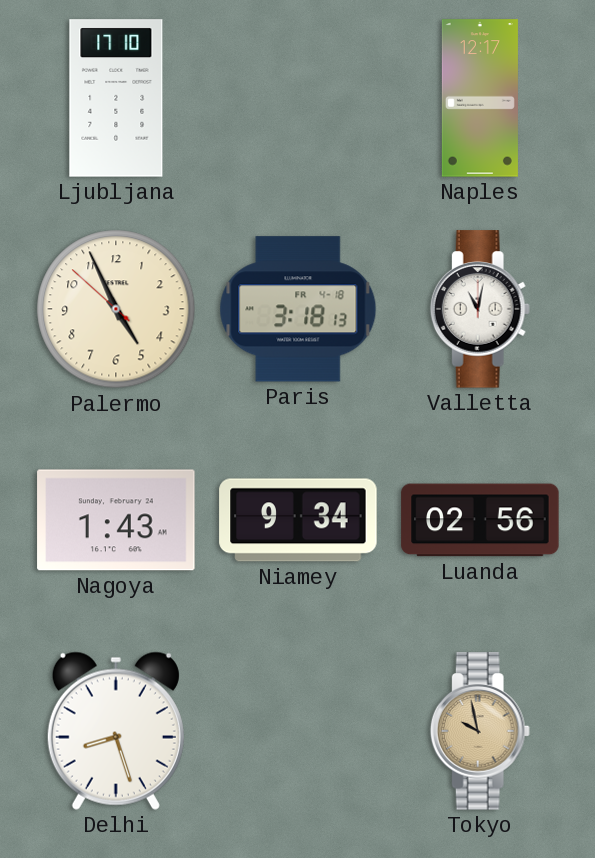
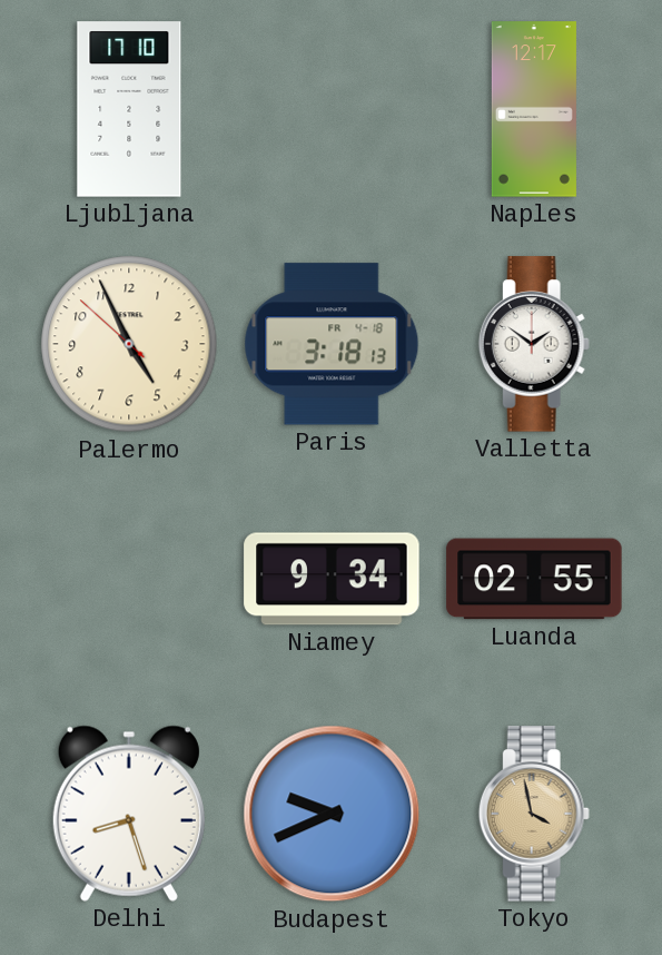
Valletta: 11:02 -> 1:51
Nagoya: 1:43 -> none
Luanda: 02:56 -> 02:55
Budapest: none -> 9:41
Tokyo: 9:58 -> 3:58
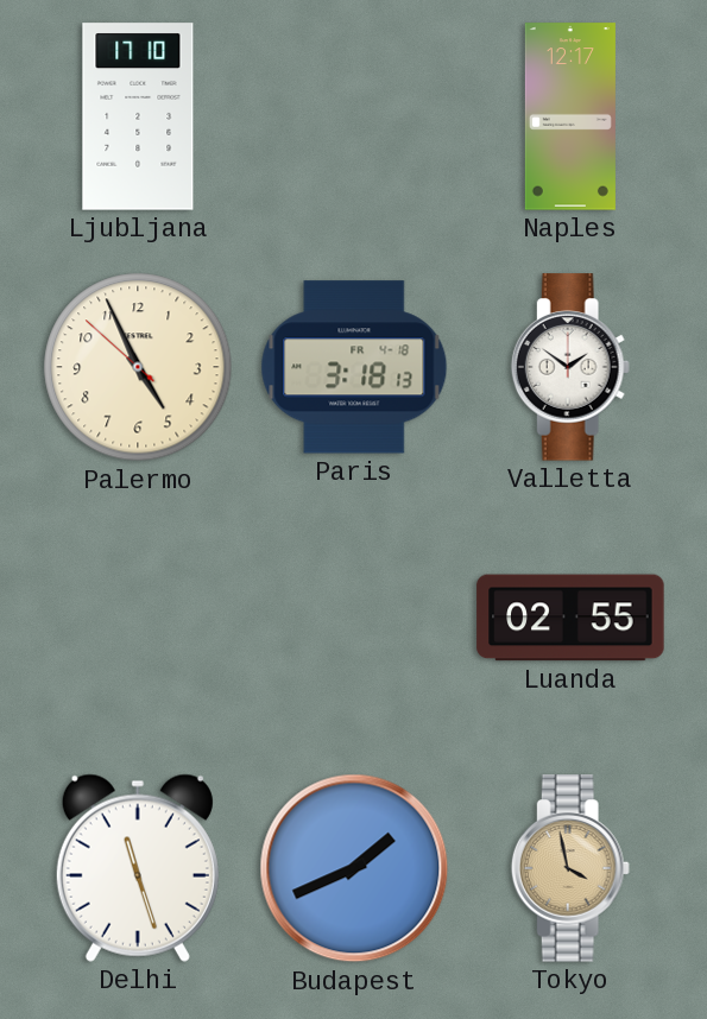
Niamey: 9:34 -> none
Delhi: 8:27 -> 11:27
Budapest: 9:41 -> 1:41
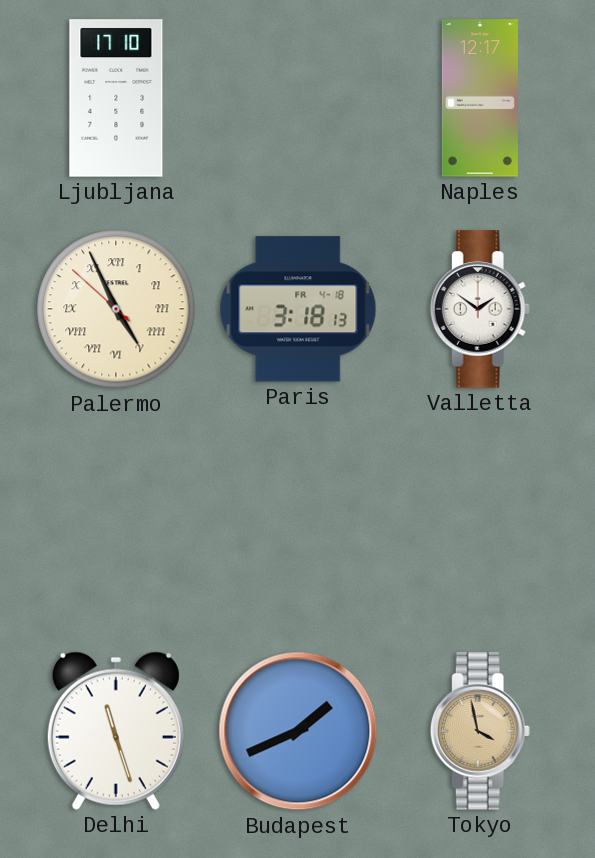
Palermo numerals: Arabic -> Roman
Luanda: 02:55 -> none
